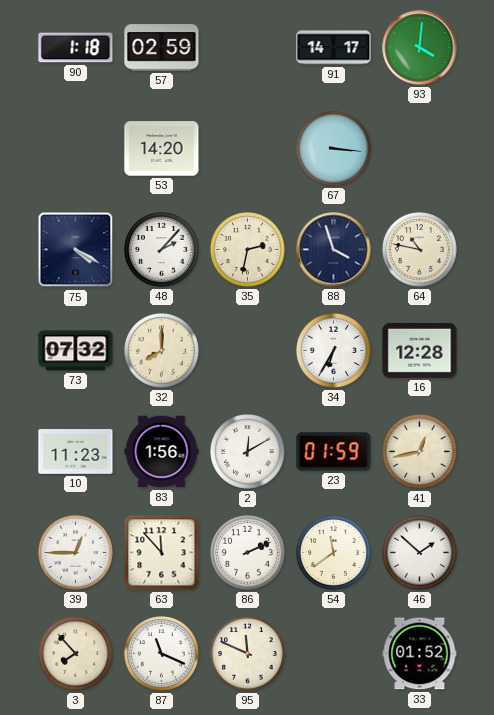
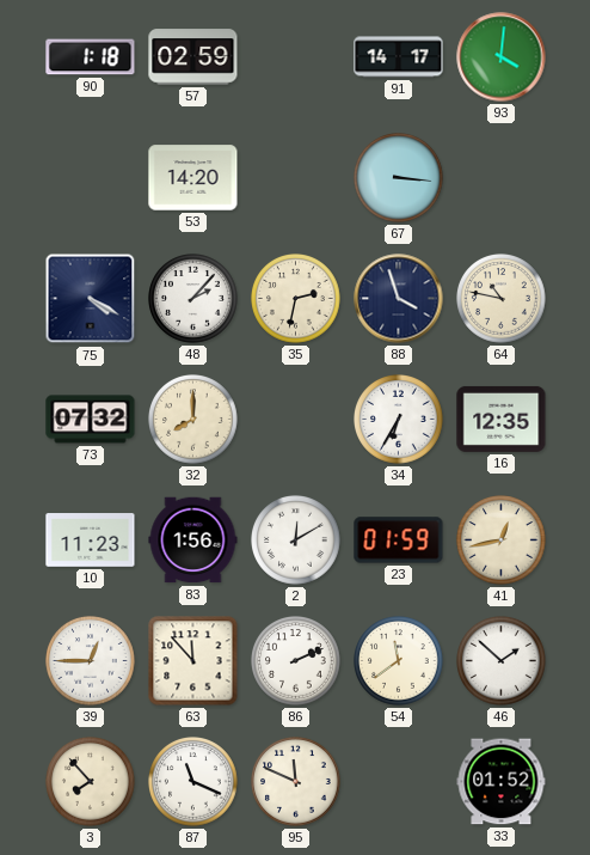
16: 12:28 -> 12:35
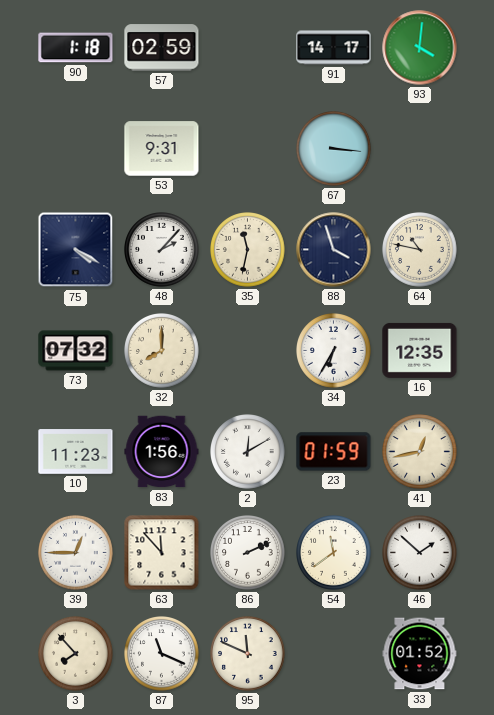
53: 14:20 -> 9:31
35: 2:32 -> 11:32
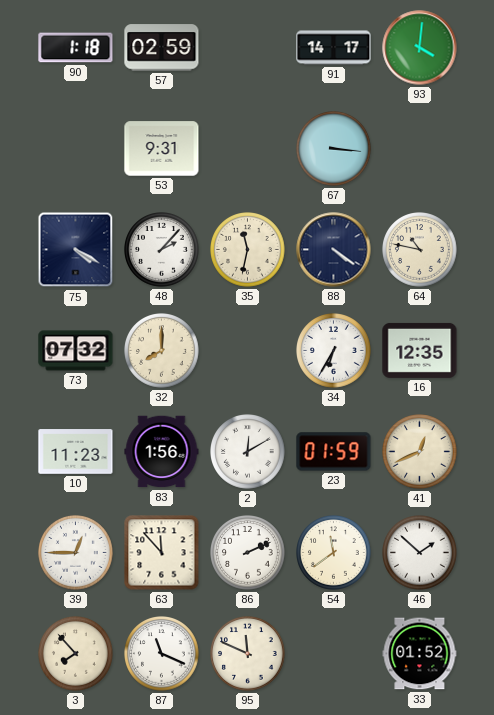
88: 3:57 -> 4:21
41: 12:43 -> 12:41
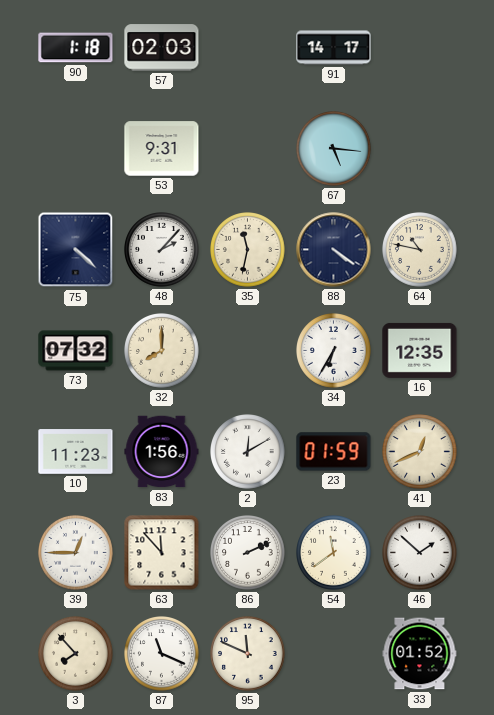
57: 02:59 -> 02:03
93: 4:01 -> none
67: 3:16 -> 5:16
75: 4:20 -> 4:22
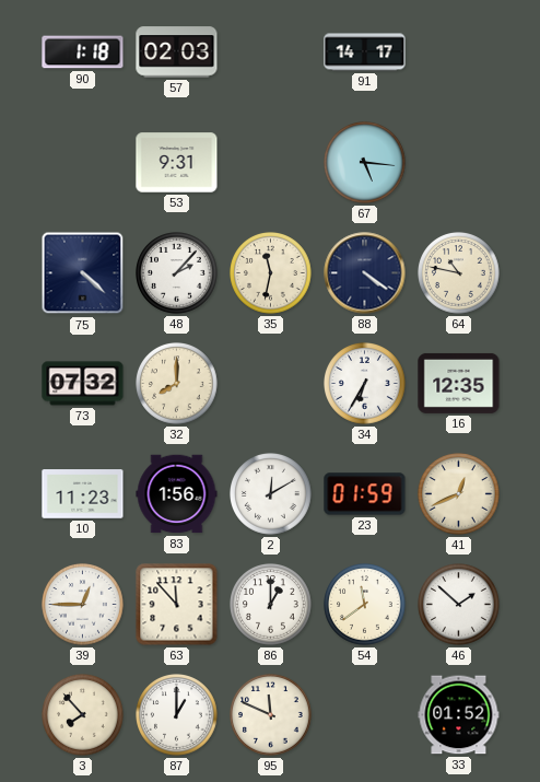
86: 2:11 -> 1:00
87: 11:19 -> 1:00
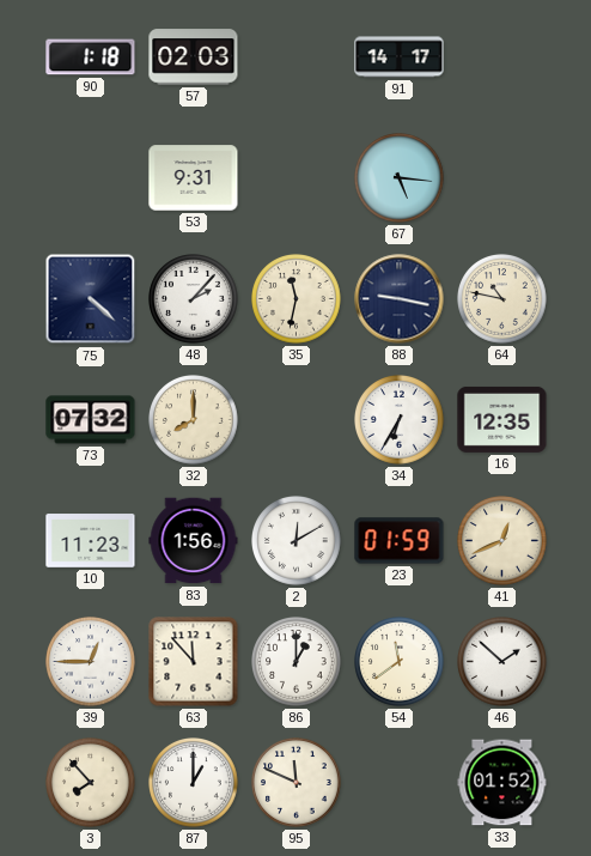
88: 4:21 -> 9:17
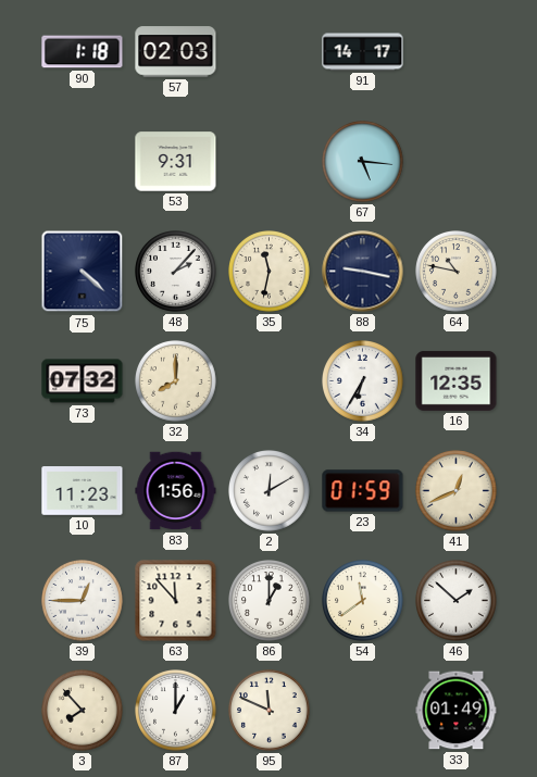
33: 01:52 -> 01:49
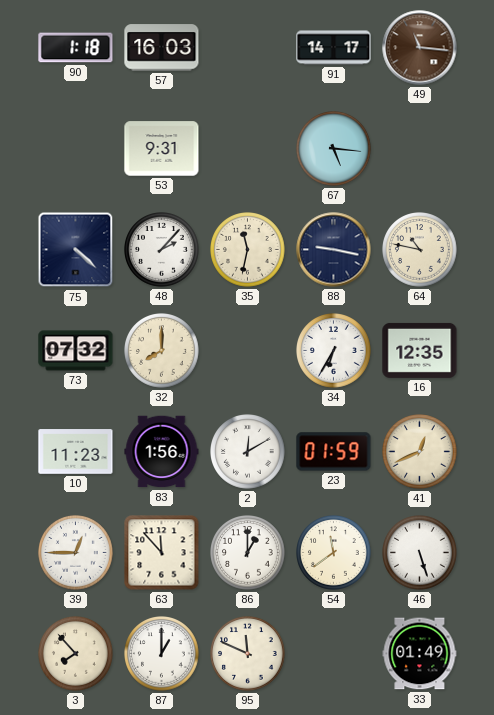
57: 02:03 -> 16:03
49: none -> 11:16
46: 1:52 -> 5:27
